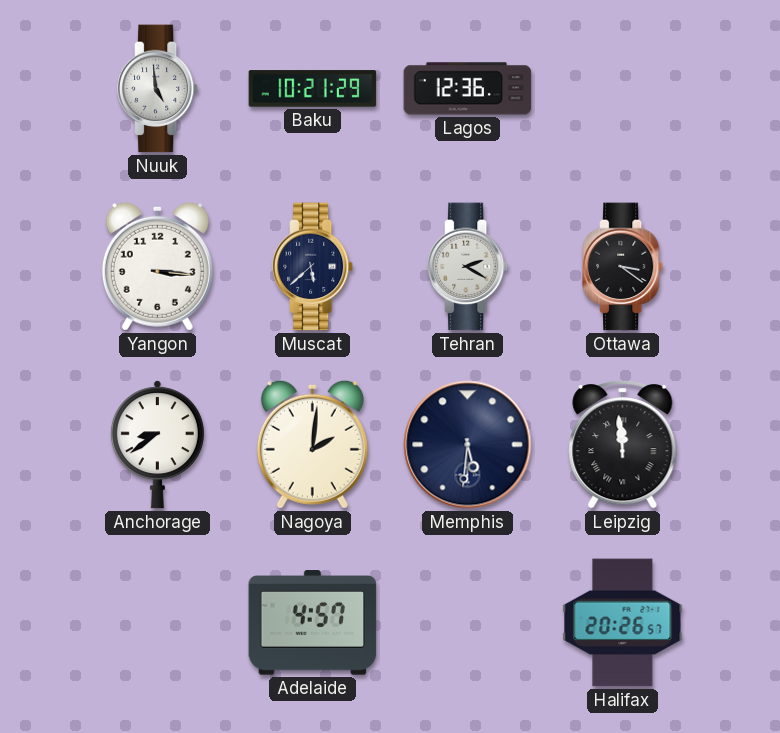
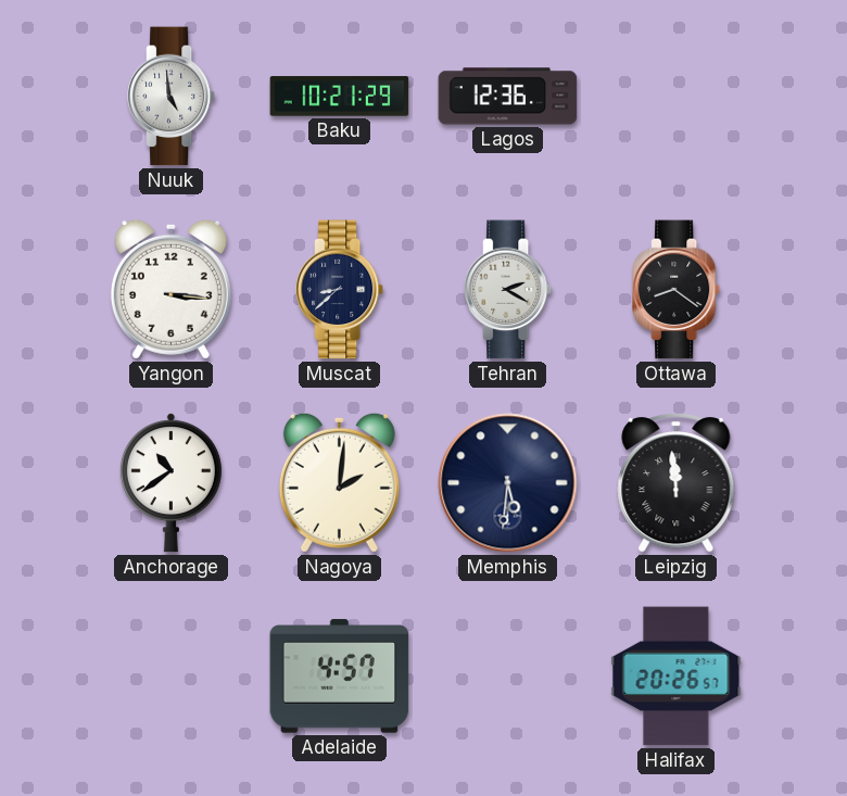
Muscat: 5:38 -> 8:38
Ottawa: 3:21 -> 8:21
Anchorage: 8:39 -> 10:39
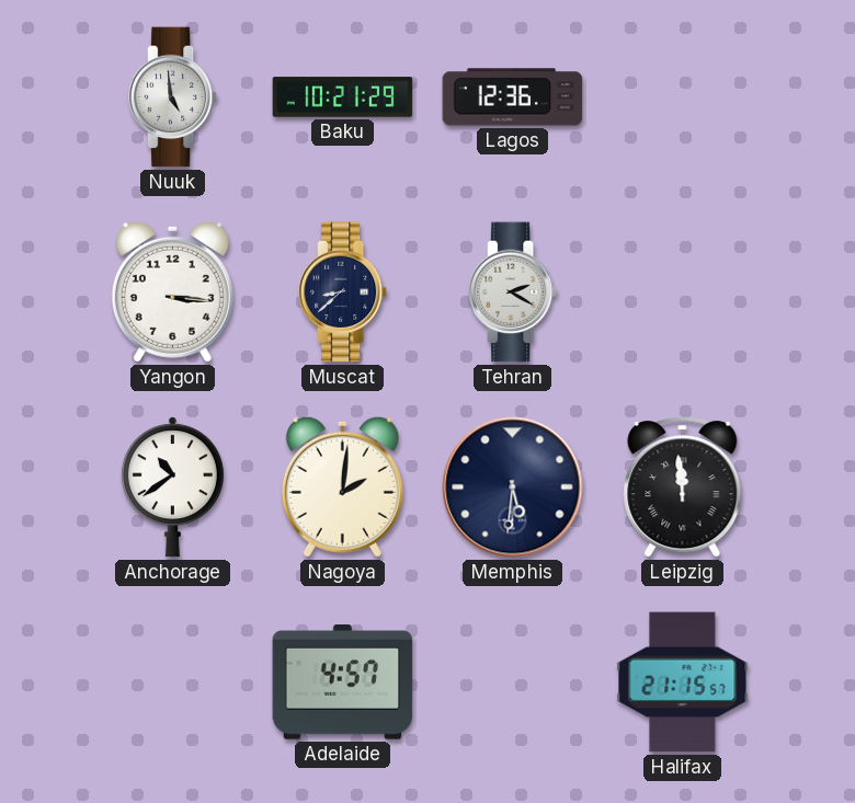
Ottawa: 8:21 -> none
Halifax: 20:26 -> 21:15
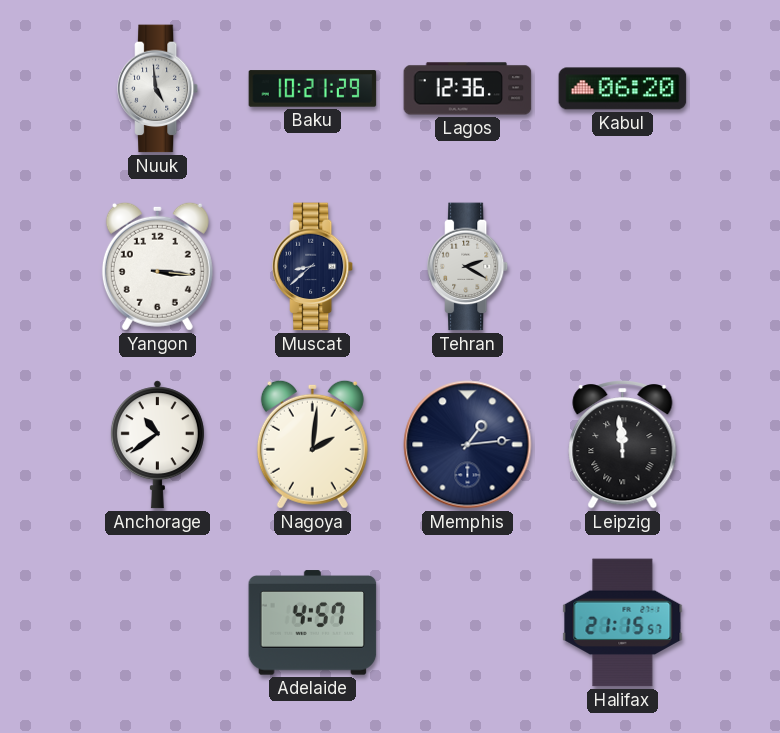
Kabul: none -> 06:20
Memphis: 5:31 -> 1:14
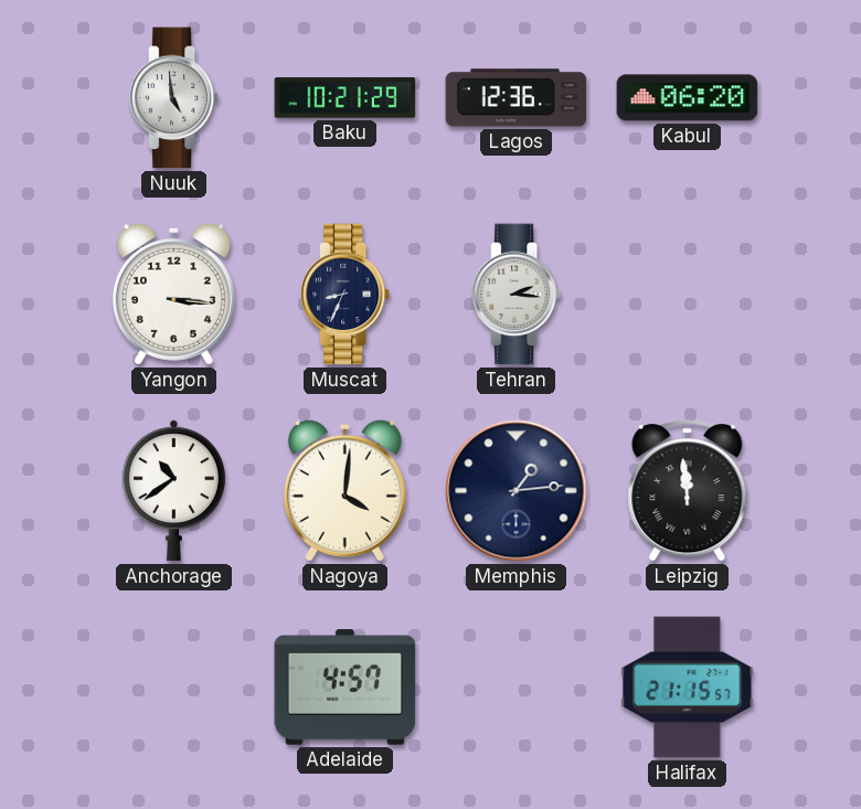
Muscat: 8:38 -> 8:34
Tehran: 2:20 -> 2:16
Nagoya: 2:01 -> 4:01
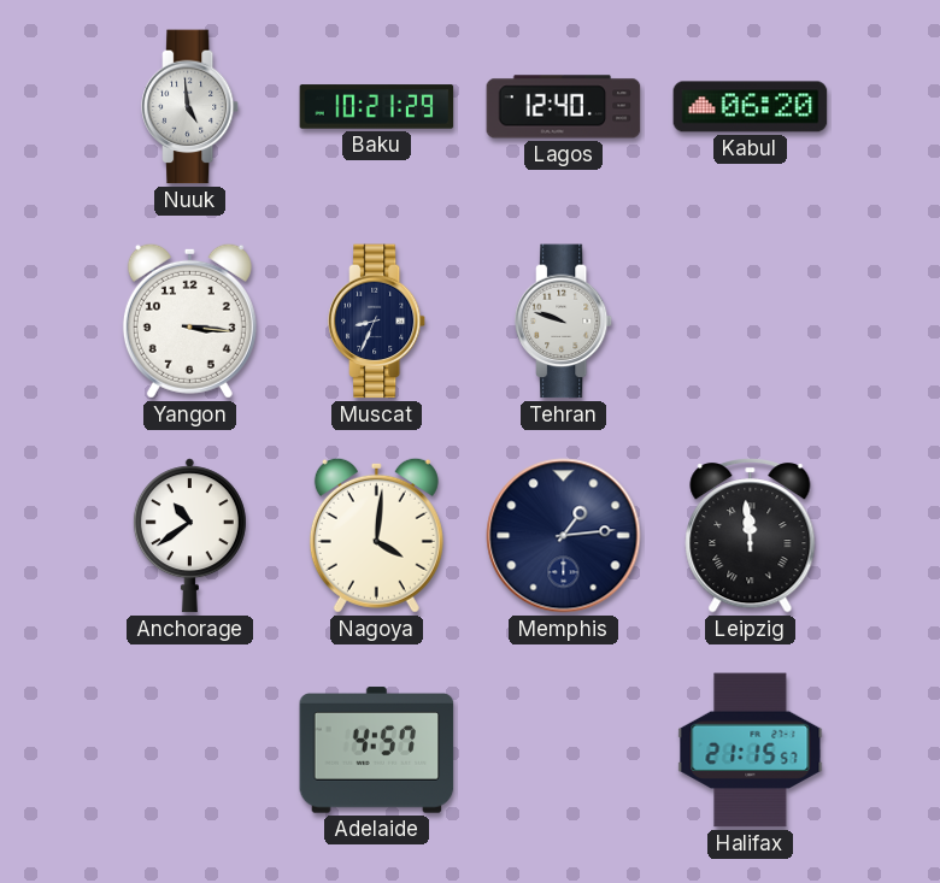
Lagos: 12:36 -> 12:40
Tehran: 2:16 -> 9:48
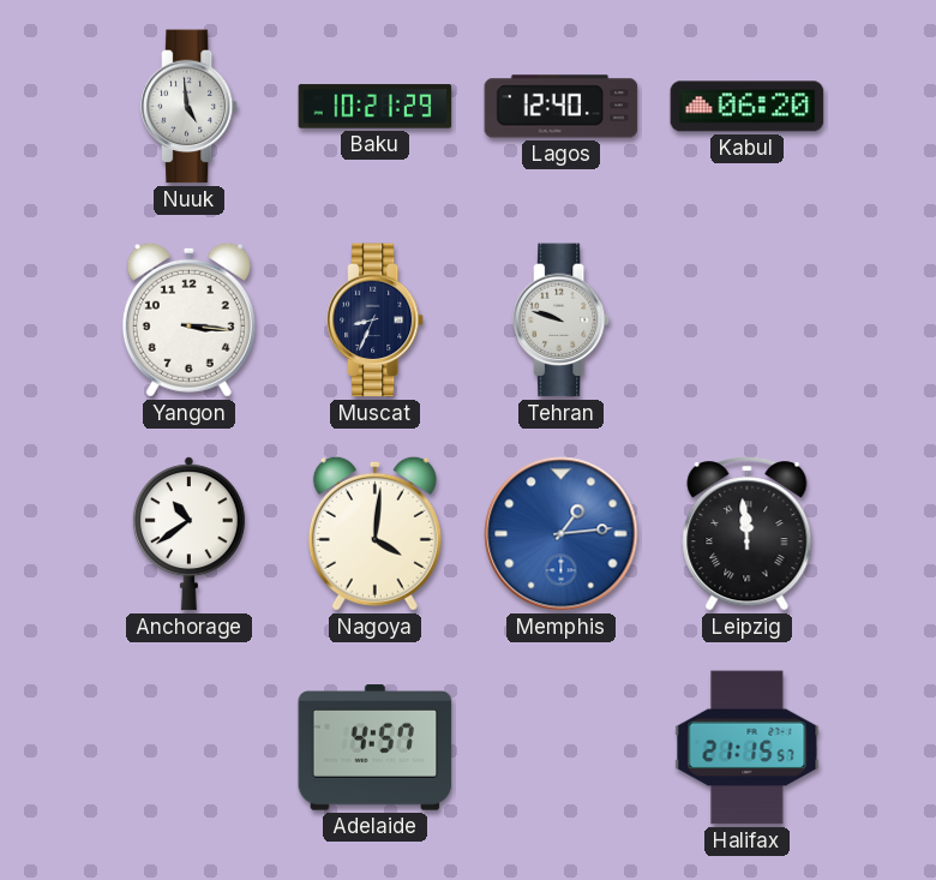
Memphis dial: navy -> blue
